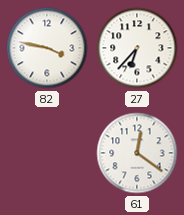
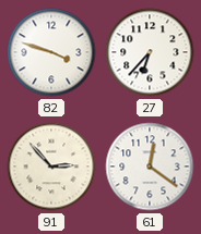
82: 3:47 -> 3:48
91: none -> 2:53
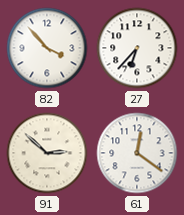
82: 3:48 -> 3:53
91: 2:53 -> 2:52
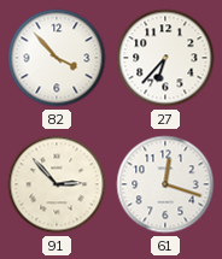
91: 2:52 -> 2:53
61: 12:21 -> 12:18
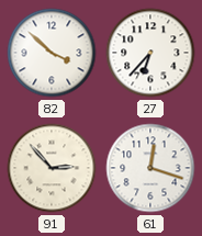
82: 3:53 -> 3:52
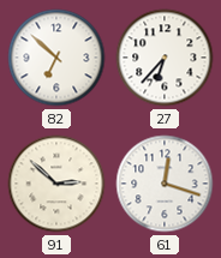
82: 3:52 -> 6:52
91: 2:53 -> 2:52
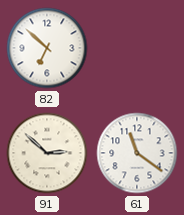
27: 6:37 -> none
61: 12:18 -> 11:21
